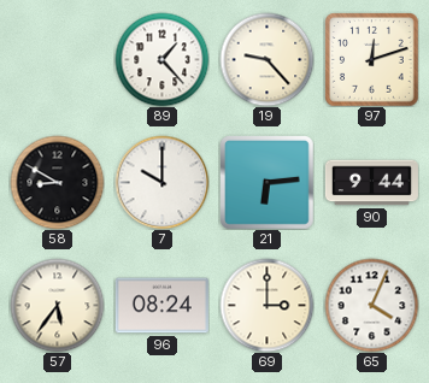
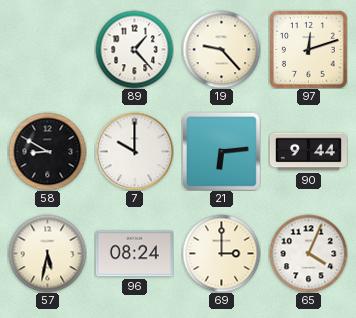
57: 5:36 -> 5:32
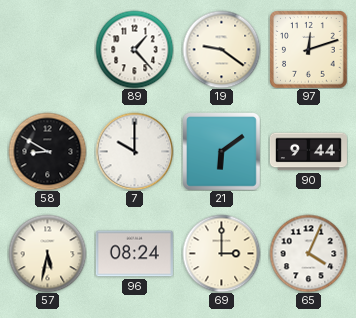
19: 9:23 -> 9:21
21: 6:14 -> 6:09
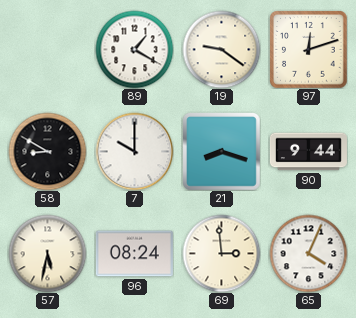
89: 1:23 -> 1:20
21: 6:09 -> 8:18
69: 3:00 -> 2:59
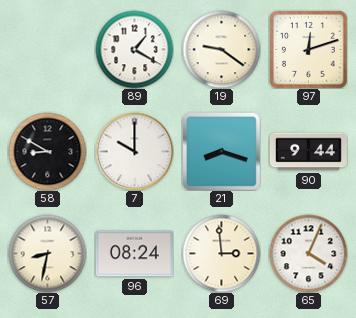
57: 5:32 -> 8:32
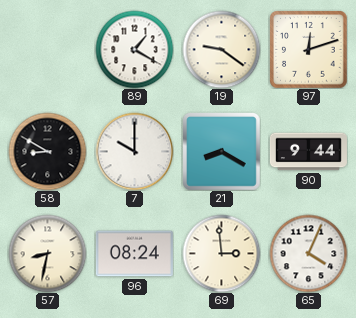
21: 8:18 -> 8:20
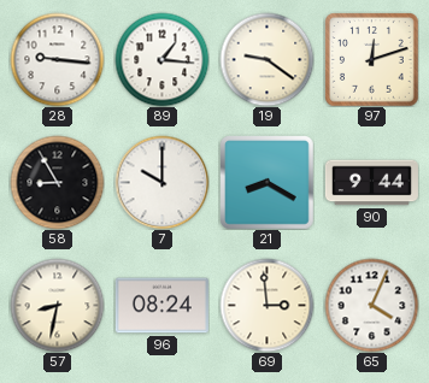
28: none -> 9:16
89: 1:20 -> 1:16
58: 8:50 -> 8:55
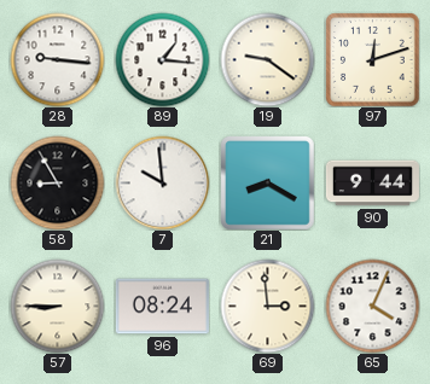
7: 10:00 -> 9:59
57: 8:32 -> 8:45
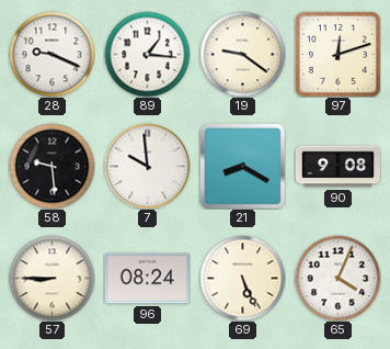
28: 9:16 -> 9:19
58: 8:55 -> 9:29
90: 9:44 -> 9:08
69: 2:59 -> 5:26
